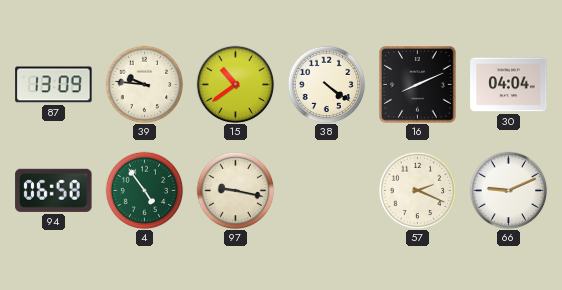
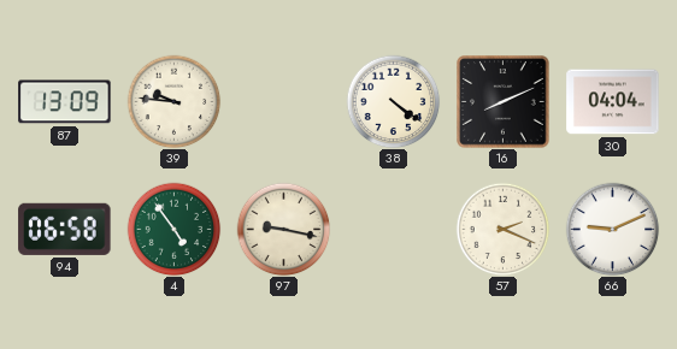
15: 10:39 -> none
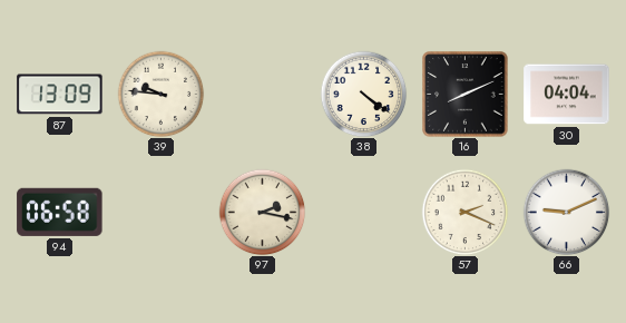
4: 4:54 -> none
97: 9:17 -> 2:17
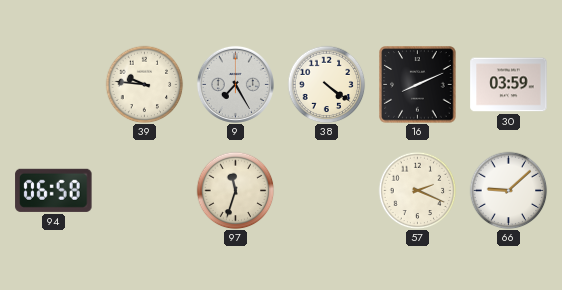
87: 13:09 -> none
9: none -> 7:25
30: 04:04 -> 03:59
97: 2:17 -> 11:33
66: 9:11 -> 9:08
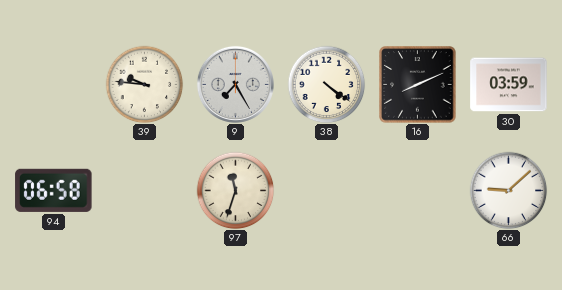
57: 2:19 -> none
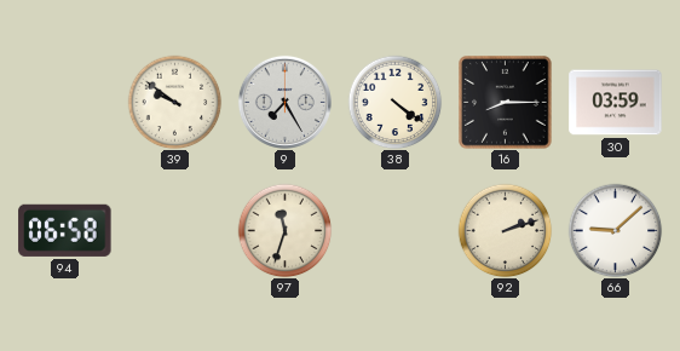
39: 9:46 -> 9:51
16: 8:11 -> 8:15
92: none -> 2:12
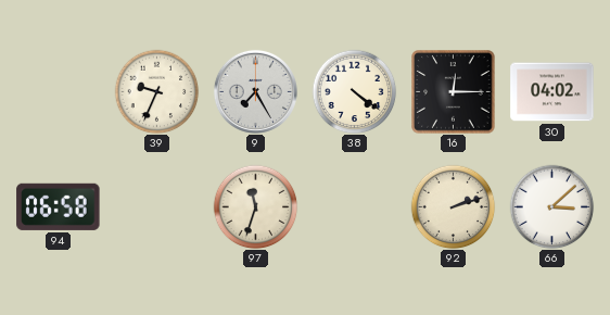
39: 9:51 -> 9:34
16: 8:15 -> 12:15
30: 03:59 -> 04:02
66: 9:08 -> 3:08
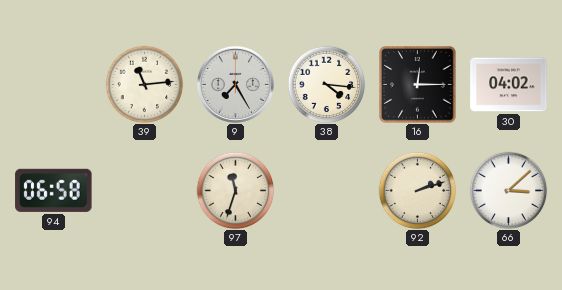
39: 9:34 -> 11:14
38: 4:21 -> 4:16
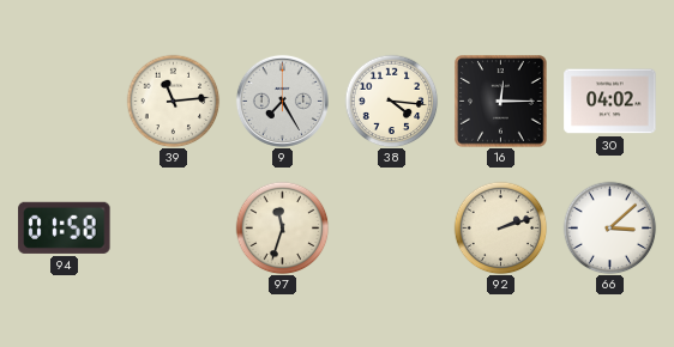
94: 06:58 -> 01:58
